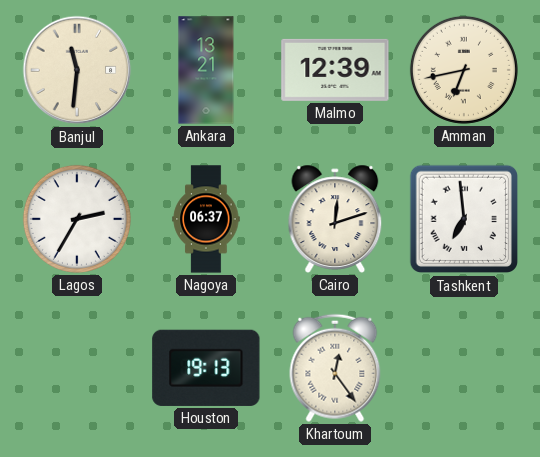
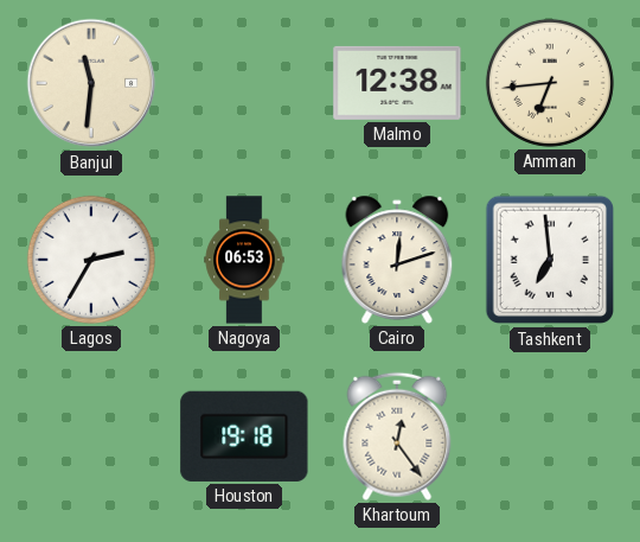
Ankara: 13:21 -> none
Malmo: 12:39 -> 12:38
Amman: 6:43 -> 6:44
Nagoya: 06:37 -> 06:53
Houston: 19:13 -> 19:18
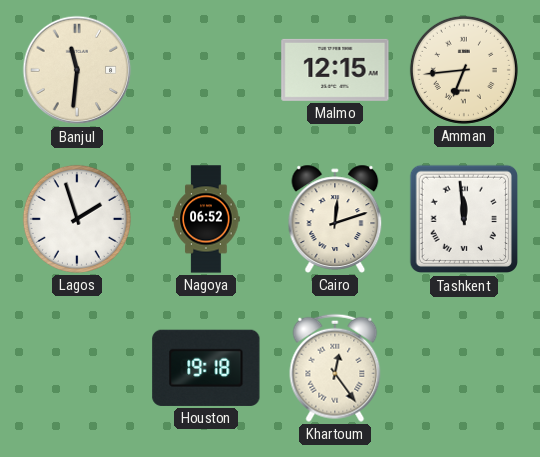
Malmo: 12:38 -> 12:15
Lagos: 2:35 -> 1:57
Nagoya: 06:53 -> 06:52
Tashkent: 6:59 -> 11:59
